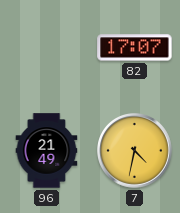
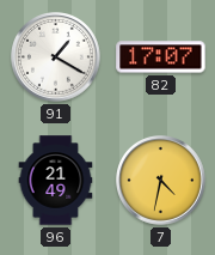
91: none -> 1:20
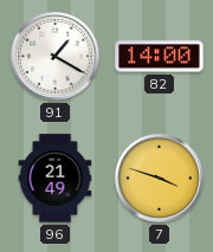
82: 17:07 -> 14:00
7: 4:32 -> 3:48
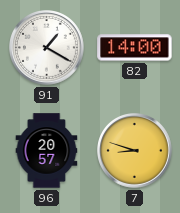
96: 21:49 -> 20:57
7: 3:48 -> 8:48
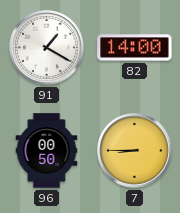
96: 20:57 -> 00:50
7: 8:48 -> 8:45
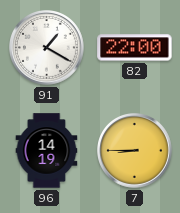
82: 14:00 -> 22:00
96: 00:50 -> 14:19
